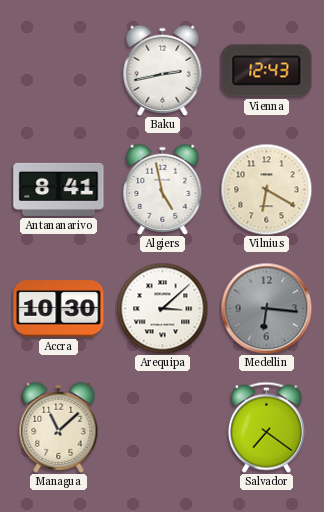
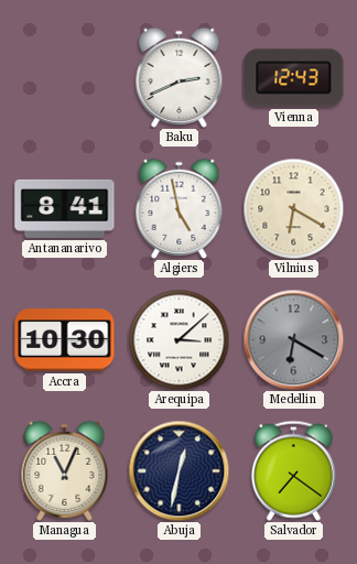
Baku: 2:43 -> 2:41
Medellin: 6:16 -> 6:20
Managua: 11:08 -> 11:04
Abuja: none -> 12:32
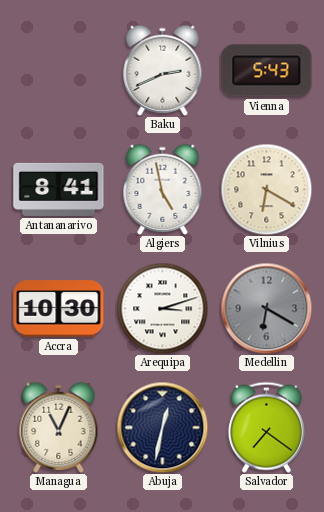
Vienna: 12:43 -> 5:43
Arequipa: 3:08 -> 3:12
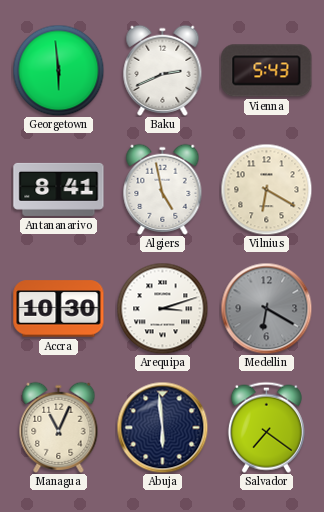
Georgetown: none -> 5:59
Abuja: 12:32 -> 5:59
